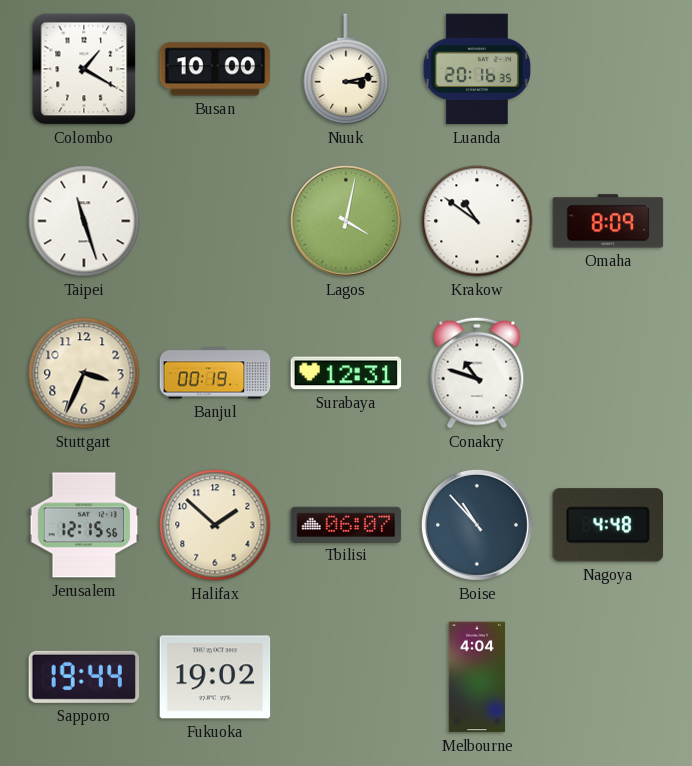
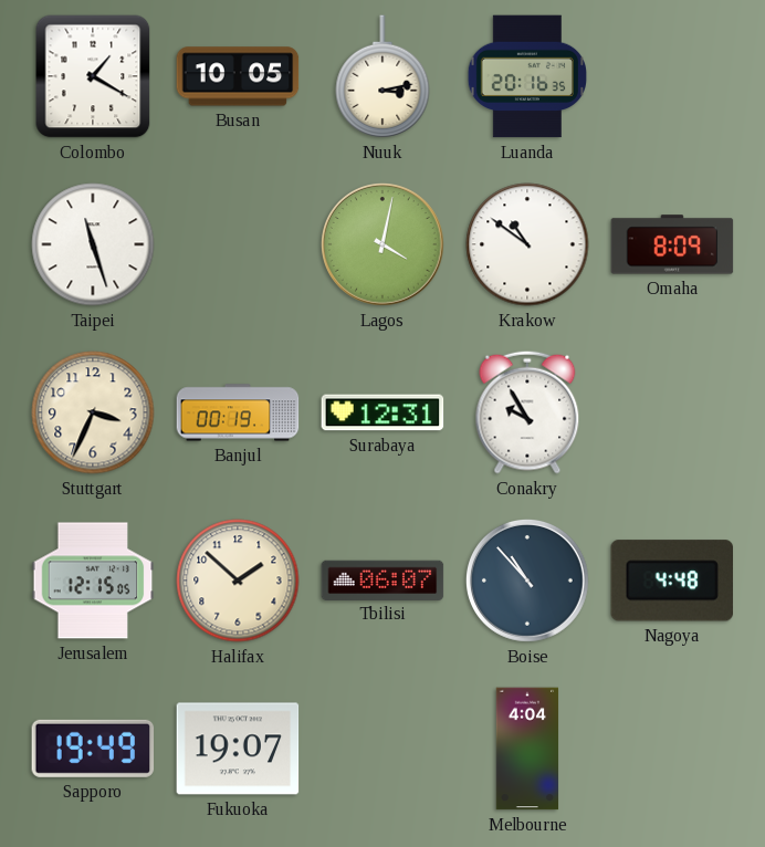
Busan: 10:00 -> 10:05
Conakry: 10:48 -> 9:55
Jerusalem: 12:15:56 -> 12:15:05
Sapporo: 19:44 -> 19:49
Fukuoka: 19:02 -> 19:07
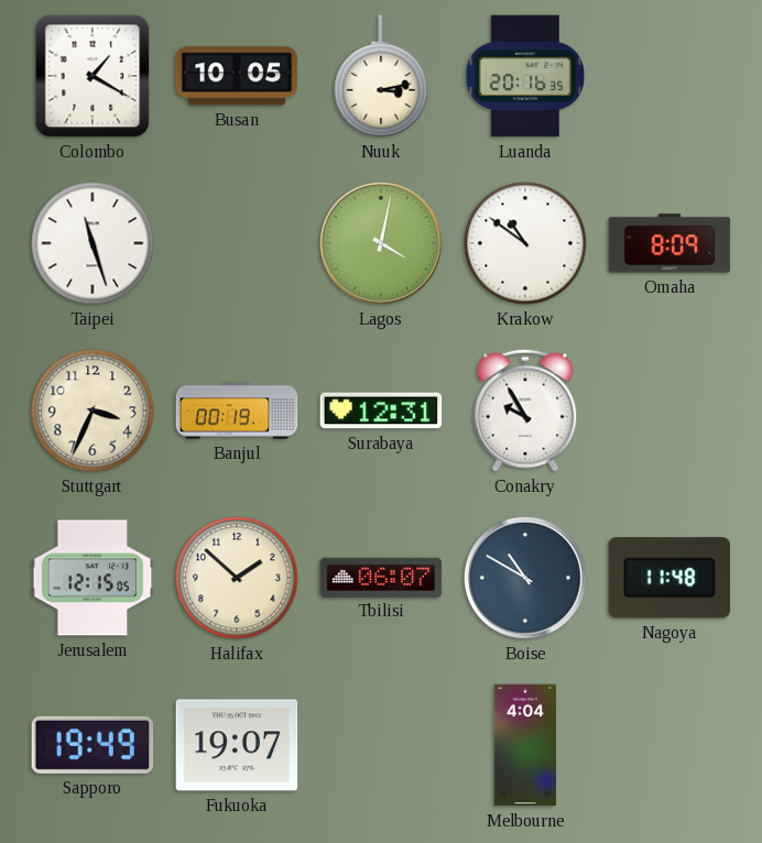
Boise: 10:53 -> 10:50
Nagoya: 4:48 -> 11:48
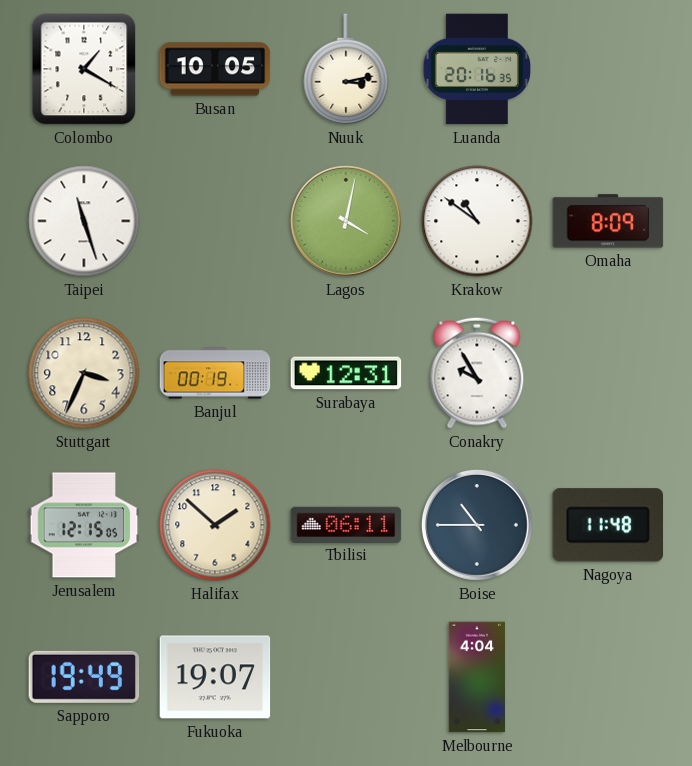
Tbilisi: 06:07 -> 06:11
Boise: 10:50 -> 10:45
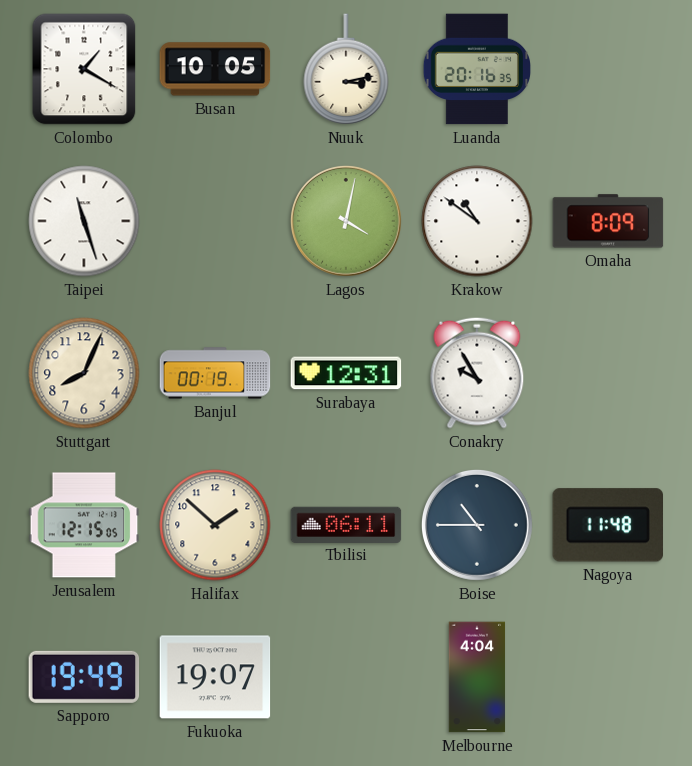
Stuttgart: 3:34 -> 8:04
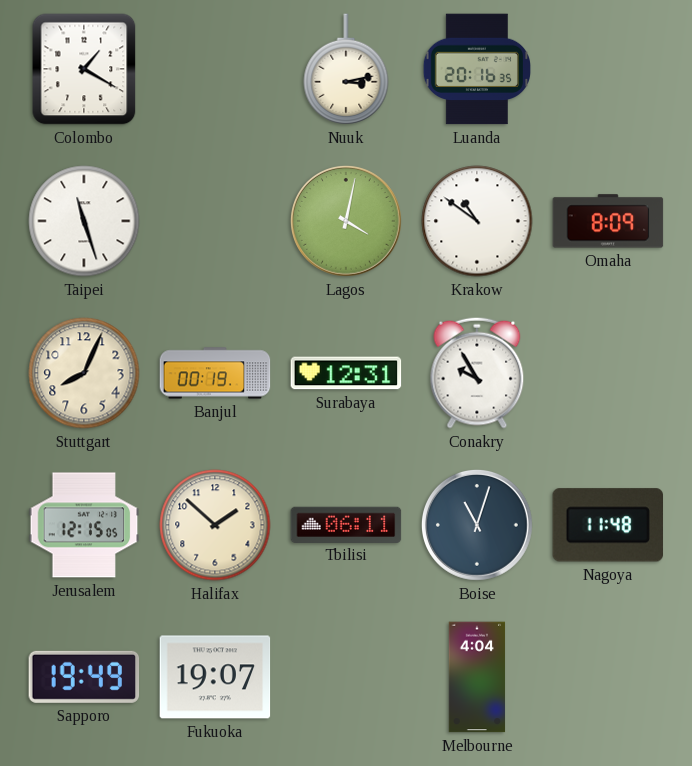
Busan: 10:05 -> none
Boise: 10:45 -> 11:03
